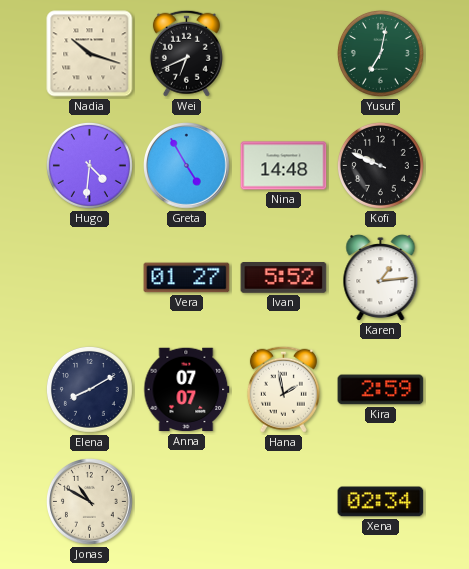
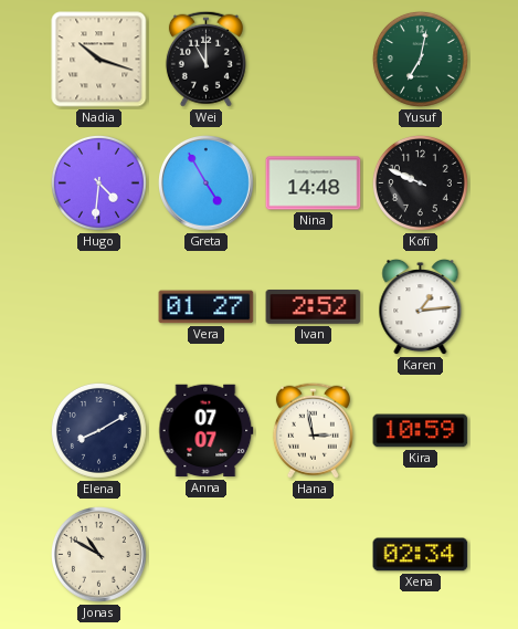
Wei: 6:41 -> 11:00
Ivan: 5:52 -> 2:52
Hana: 1:58 -> 2:58
Kira: 2:59 -> 10:59
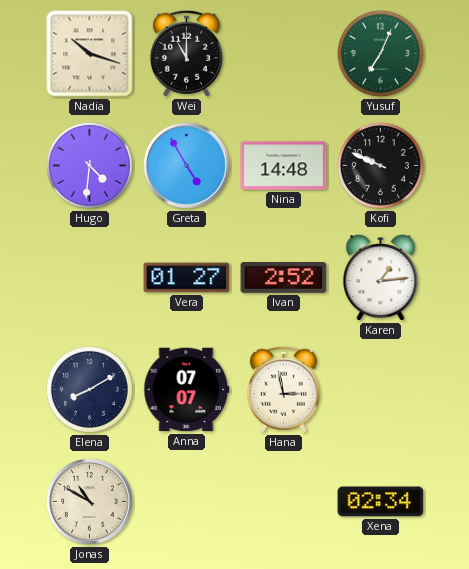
Yusuf: 7:02 -> 7:04
Kira: 10:59 -> none
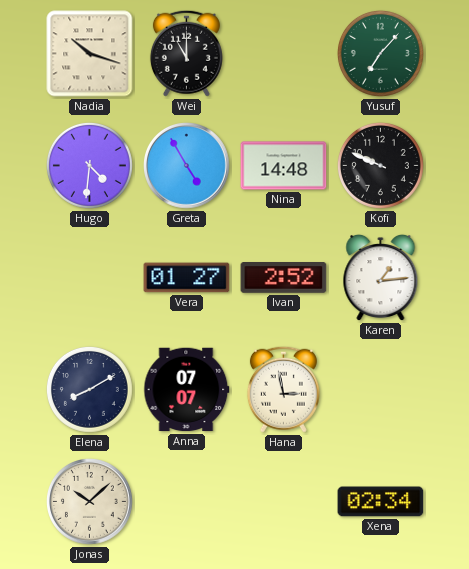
Yusuf: 7:04 -> 7:07
Jonas: 10:50 -> 10:08
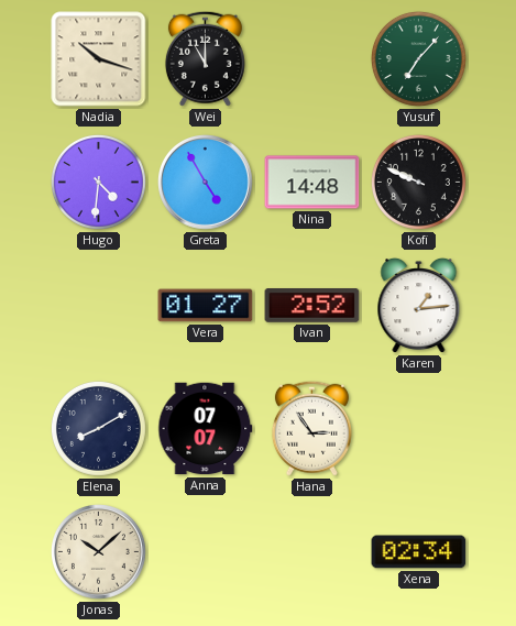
Hana: 2:58 -> 2:54
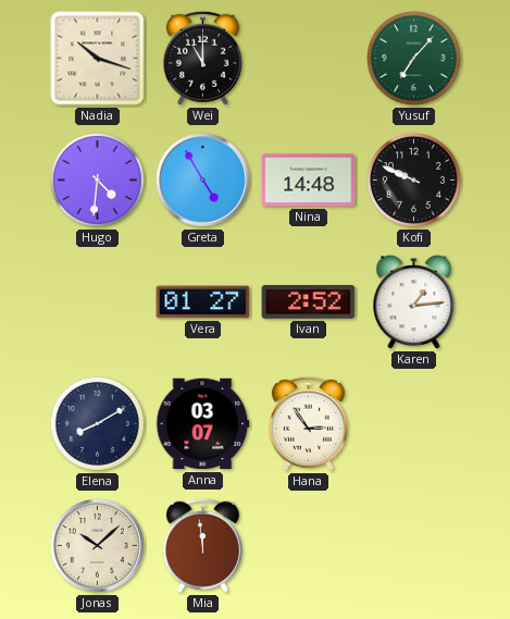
Anna: 07:07 -> 03:07
Mia: none -> 11:59
Xena: 02:34 -> none
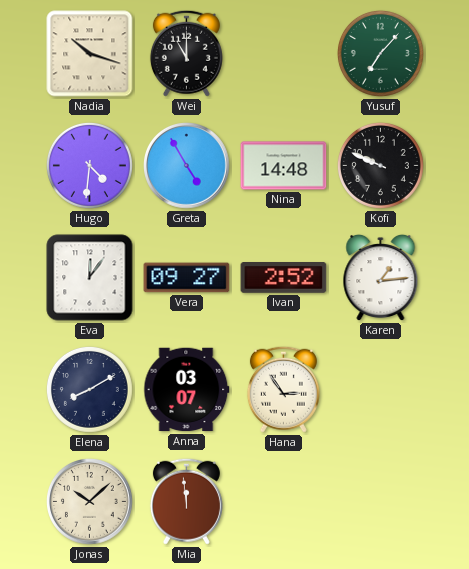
Eva: none -> 12:06
Vera: 01:27 -> 09:27
